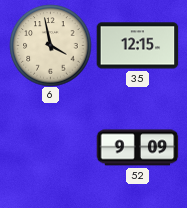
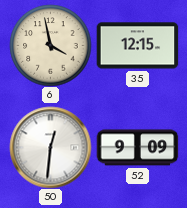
50: none -> 12:31
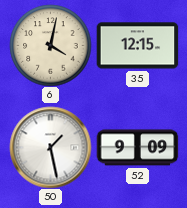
6: 3:58 -> 4:02
50: 12:31 -> 1:28
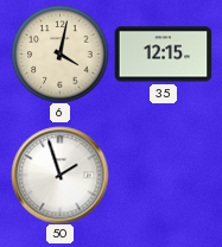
50: 1:28 -> 1:57
52: 9:09 -> none
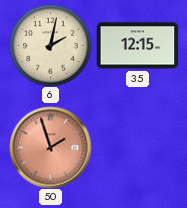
6: 4:02 -> 2:02
50 dial: white -> salmon
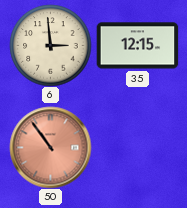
6: 2:02 -> 2:59
50: 1:57 -> 10:54
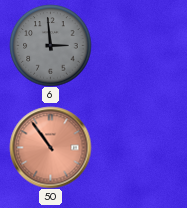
6 dial: cream -> grey
35: 12:15 -> none
